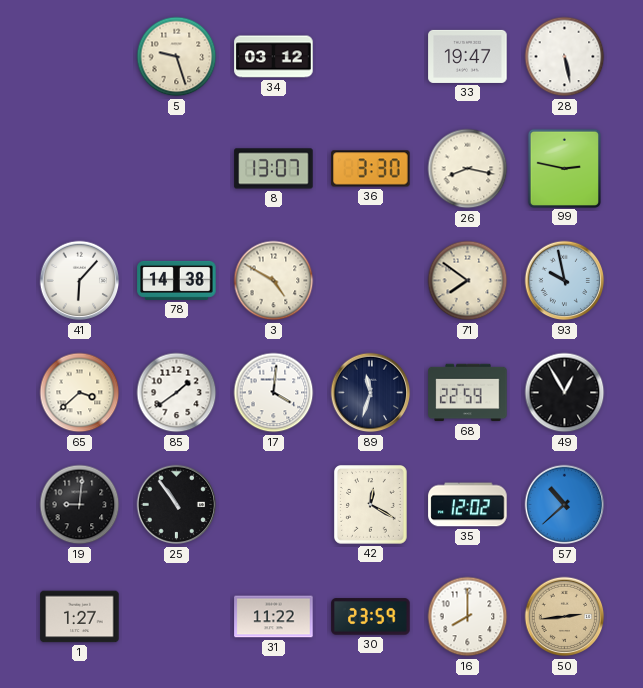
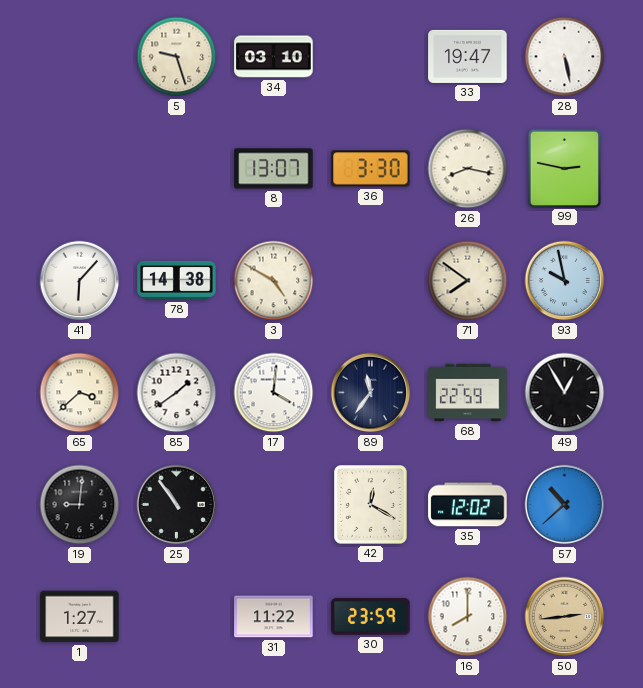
34: 03:12 -> 03:10
89: 11:33 -> 11:36
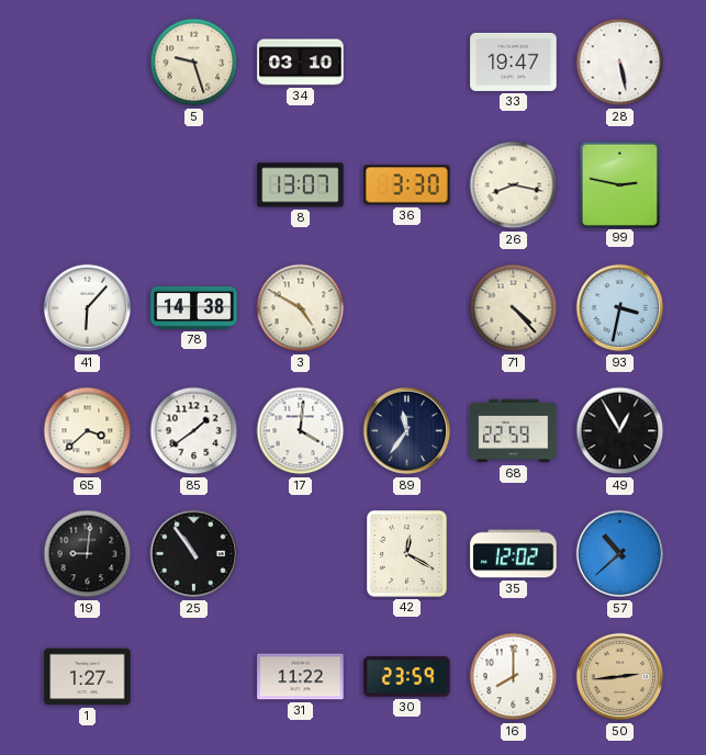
71: 7:51 -> 4:23
93: 9:58 -> 3:32
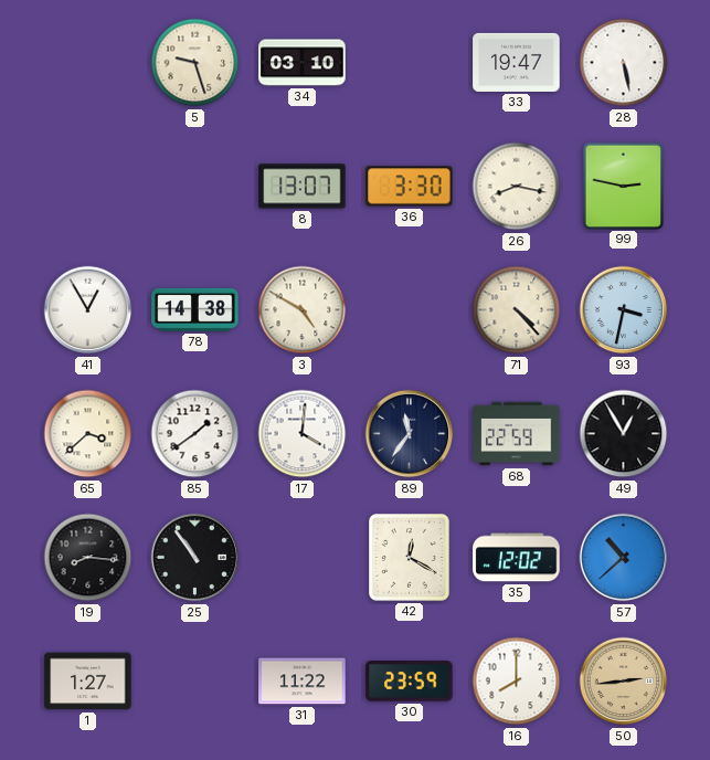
41: 6:07 -> 12:55
19: 9:01 -> 8:16
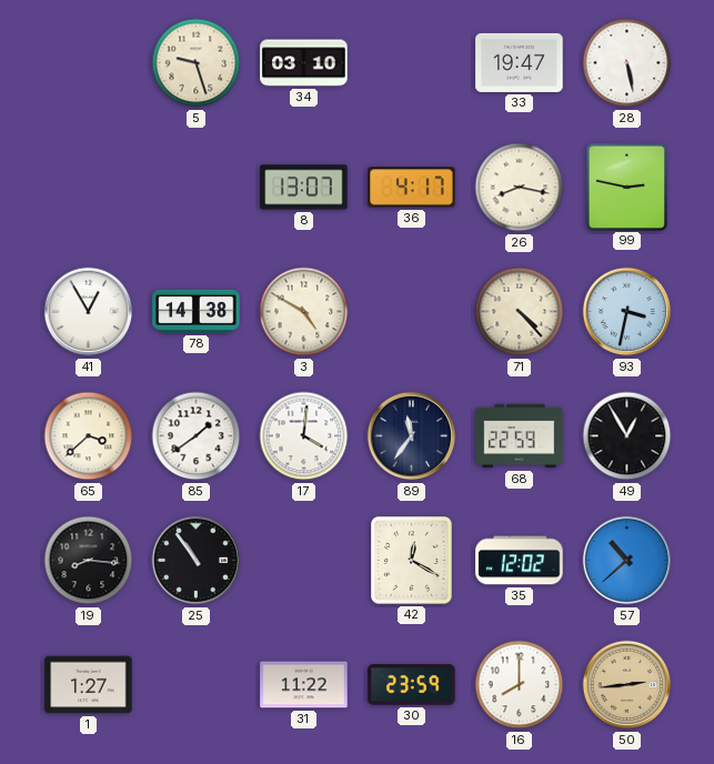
36: 3:30 -> 4:17
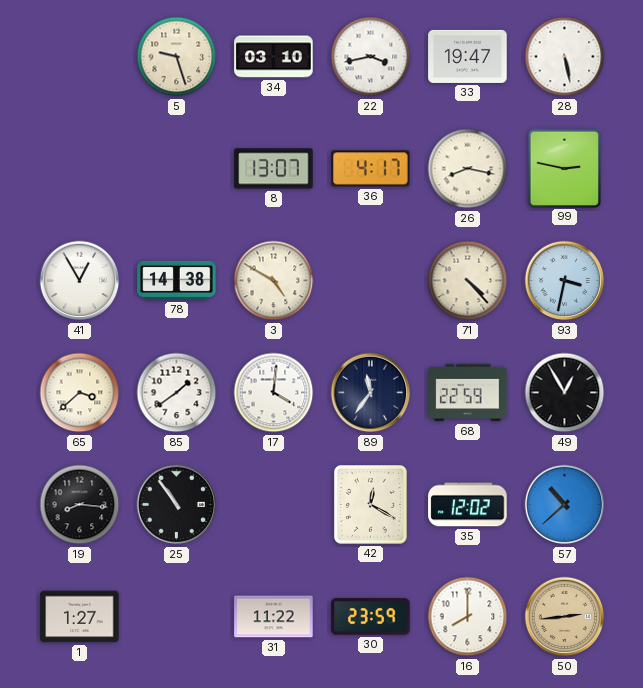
22: none -> 3:43
